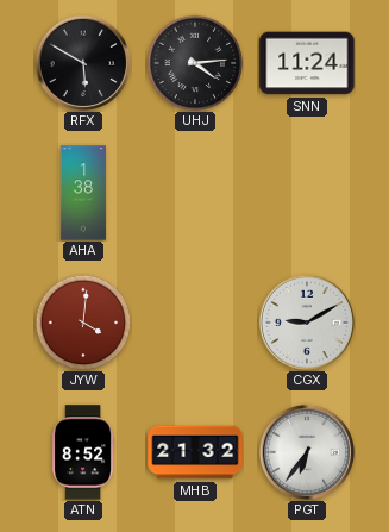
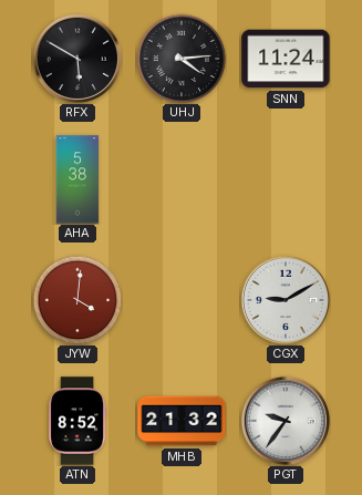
AHA: 1:38 -> 5:38
PGT: 6:36 -> 9:36
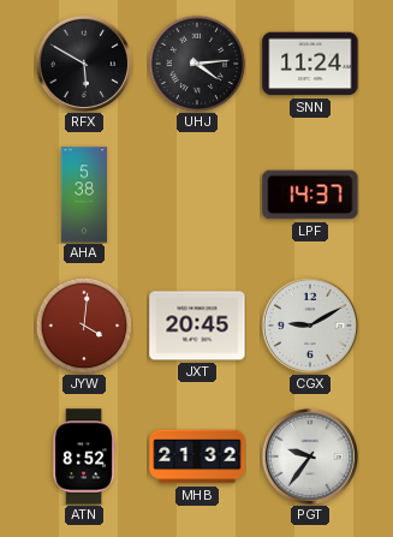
LPF: none -> 14:37
JXT: none -> 20:45
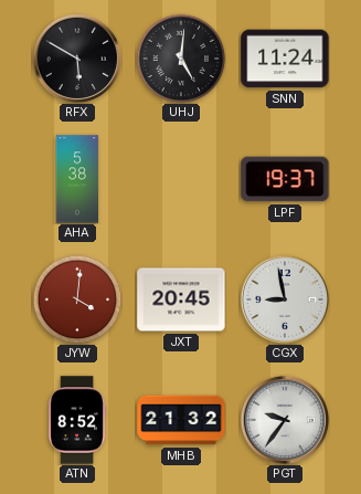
UHJ: 4:14 -> 5:01
LPF: 14:37 -> 19:37
CGX: 9:10 -> 8:58
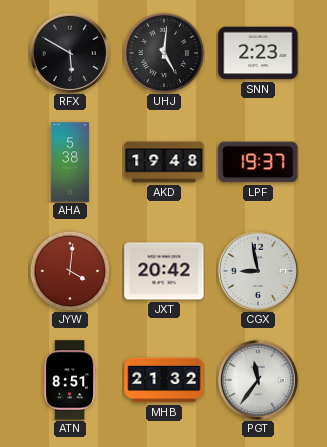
SNN: 11:24 -> 2:23
AKD: none -> 19:48
JXT: 20:45 -> 20:42
ATN: 8:52 -> 8:51
PGT: 9:36 -> 11:36
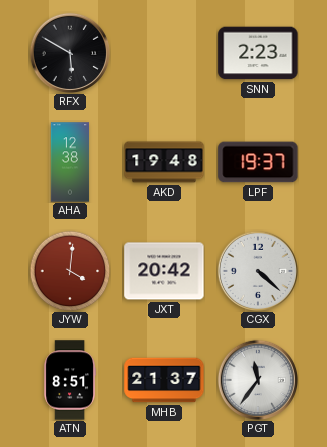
UHJ: 5:01 -> none
AHA: 5:38 -> 12:38
CGX: 8:58 -> 4:22
MHB: 21:32 -> 21:37
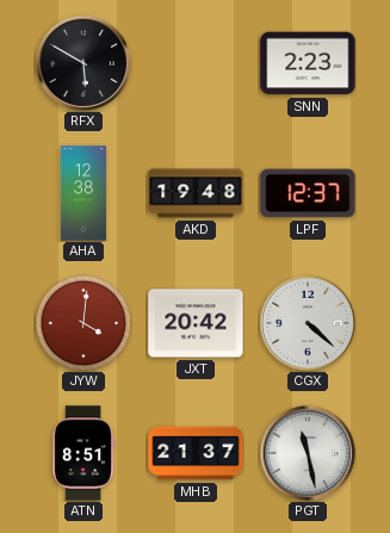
LPF: 19:37 -> 12:37
PGT: 11:36 -> 11:28
